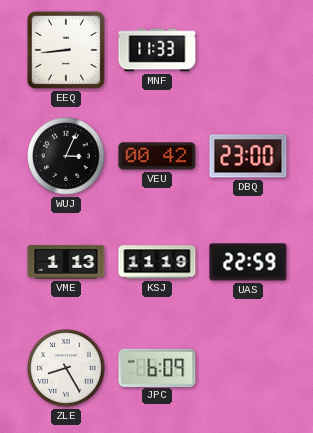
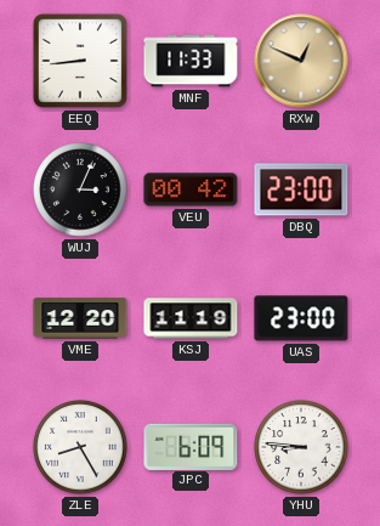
RXW: none -> 12:49
VME: 1:13 -> 12:20
UAS: 22:59 -> 23:00
YHU: none -> 8:46
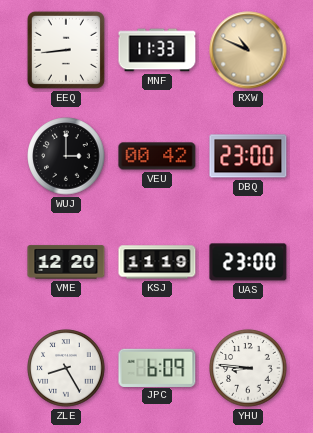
RXW: 12:49 -> 10:49
WUJ: 3:04 -> 3:00
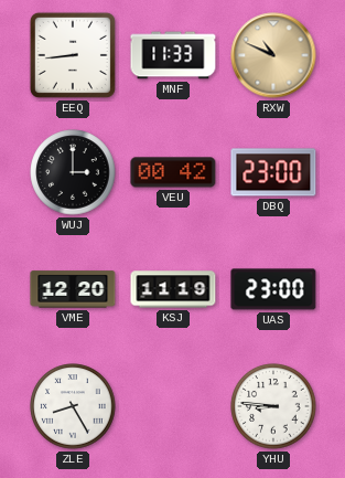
JPC: 6:09 -> none
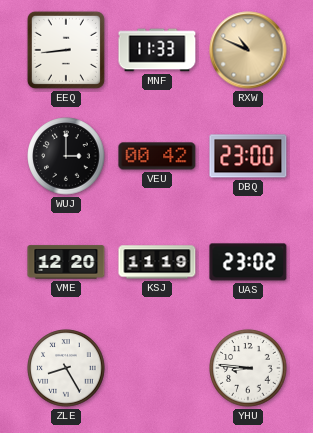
UAS: 23:00 -> 23:02
